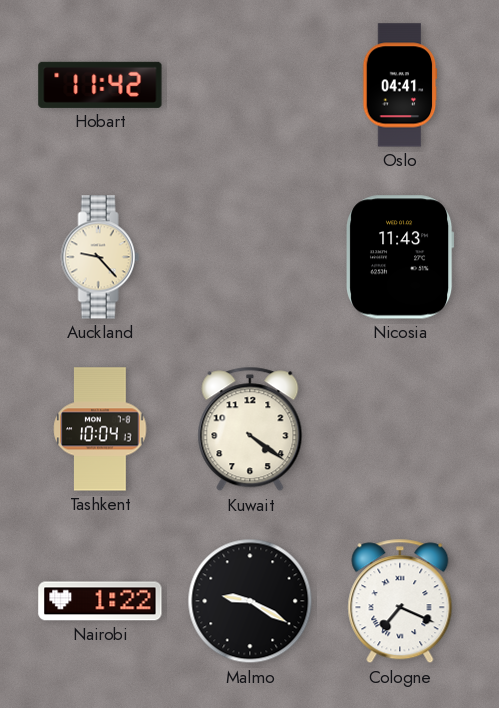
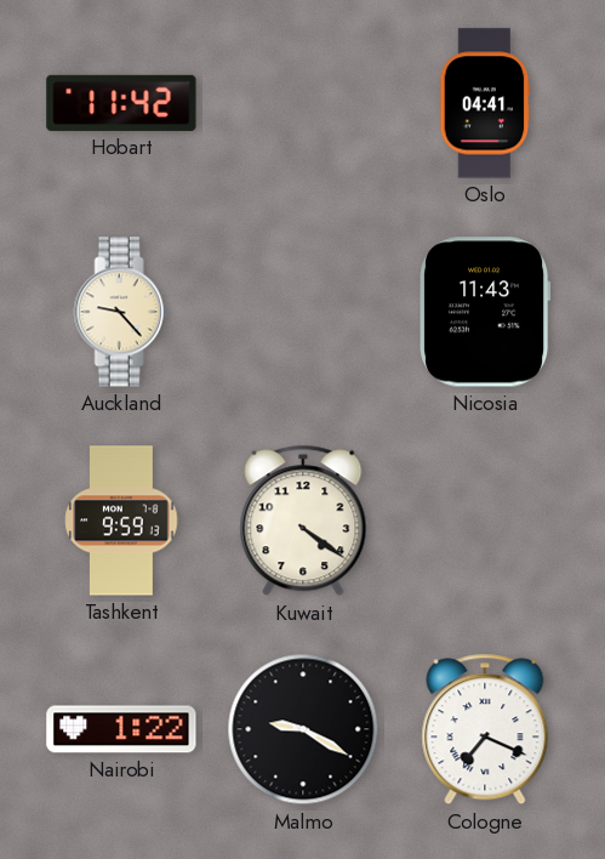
Tashkent: 10:04 -> 9:59
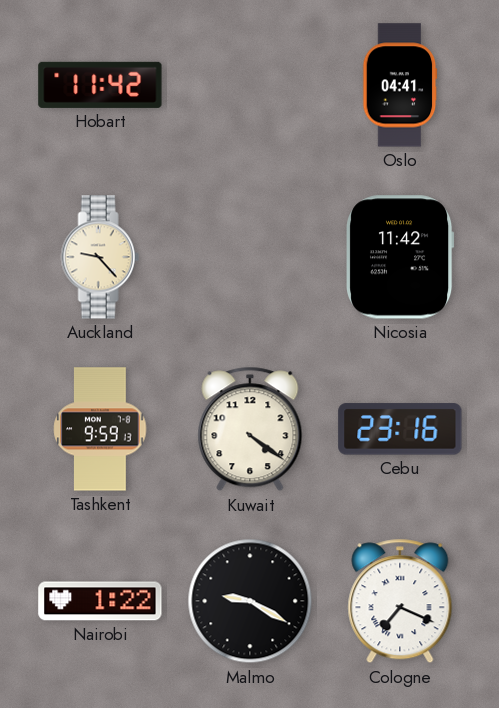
Nicosia: 11:43 -> 11:42
Cebu: none -> 23:16
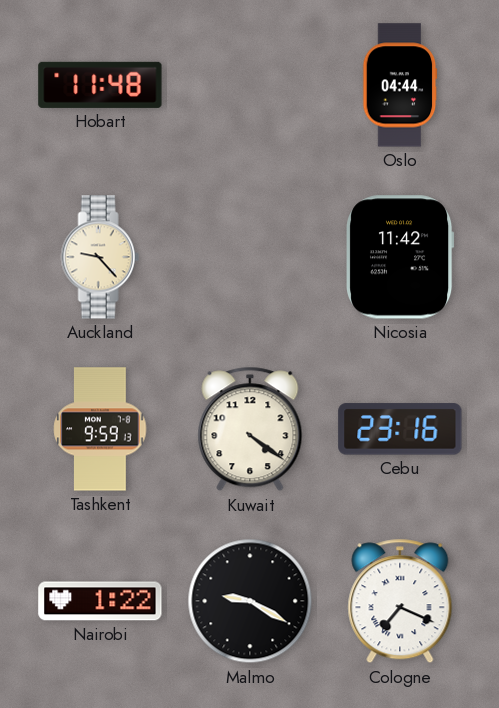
Hobart: 11:42 -> 11:48
Oslo: 04:41 -> 04:44
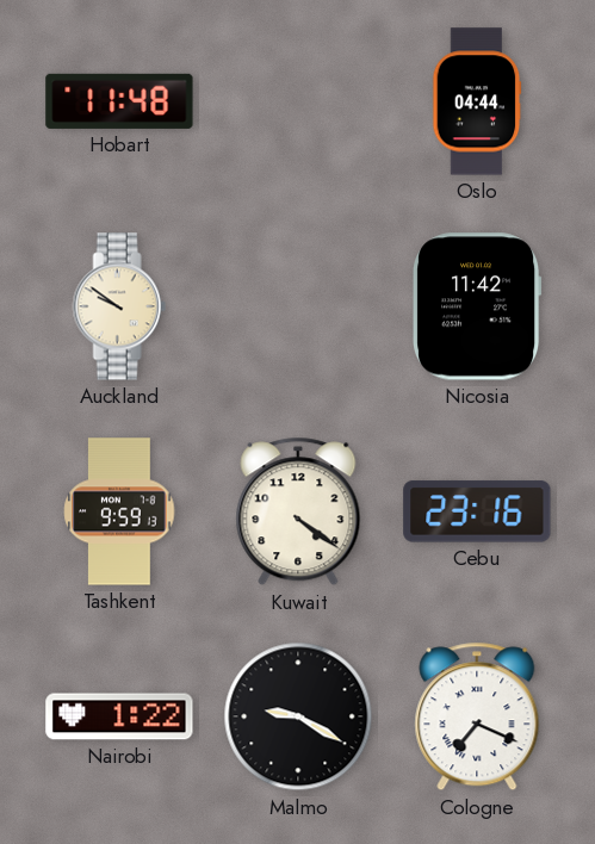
Auckland: 9:23 -> 9:51
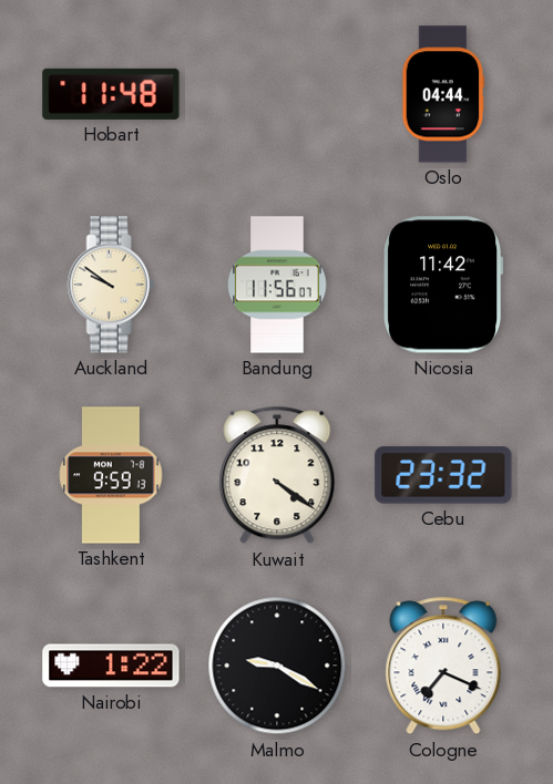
Bandung: none -> 11:56
Cebu: 23:16 -> 23:32
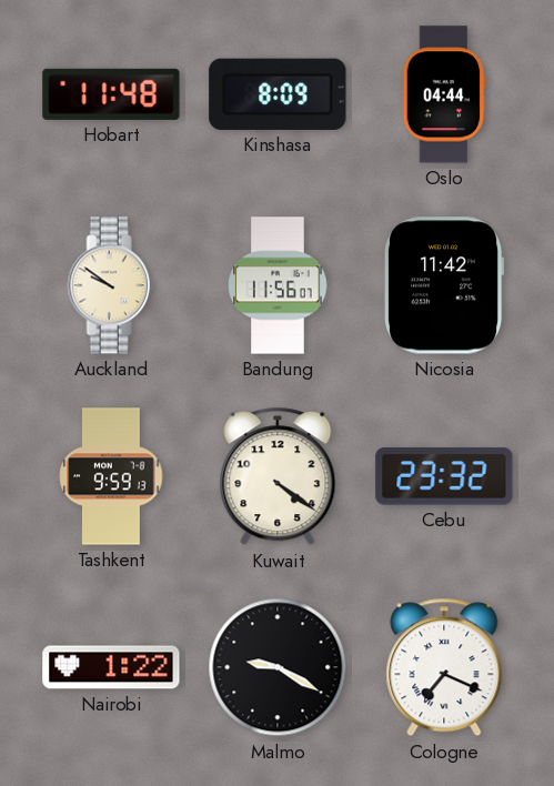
Kinshasa: none -> 8:09
